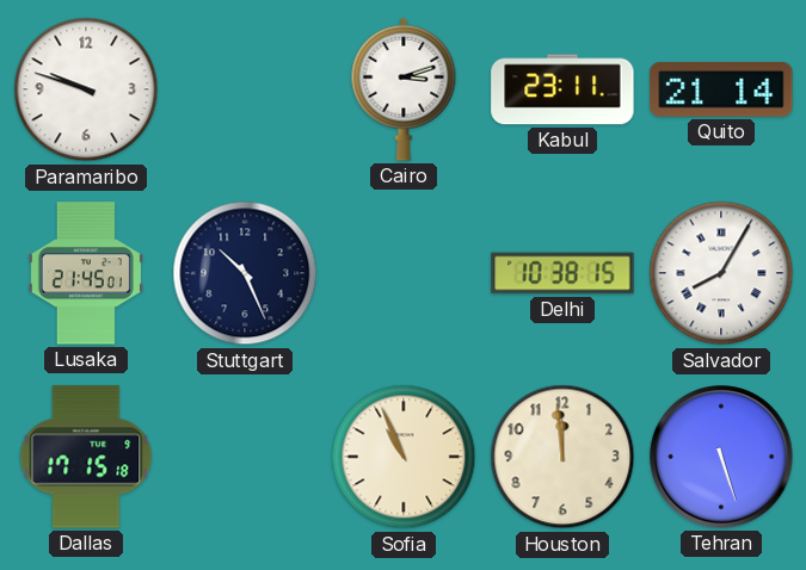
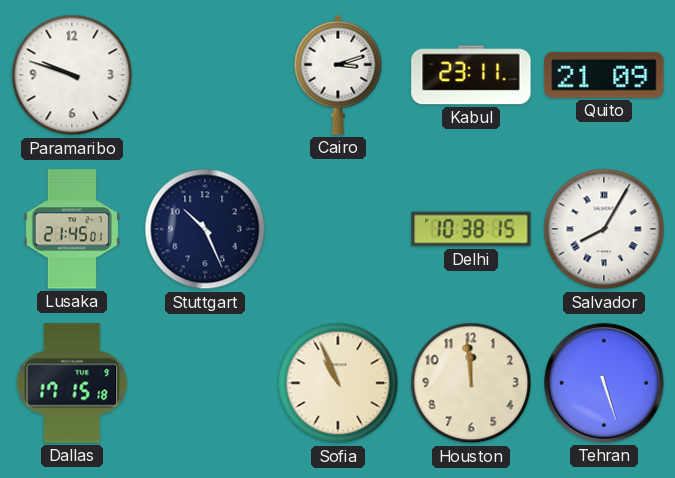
Quito: 21:14 -> 21:09
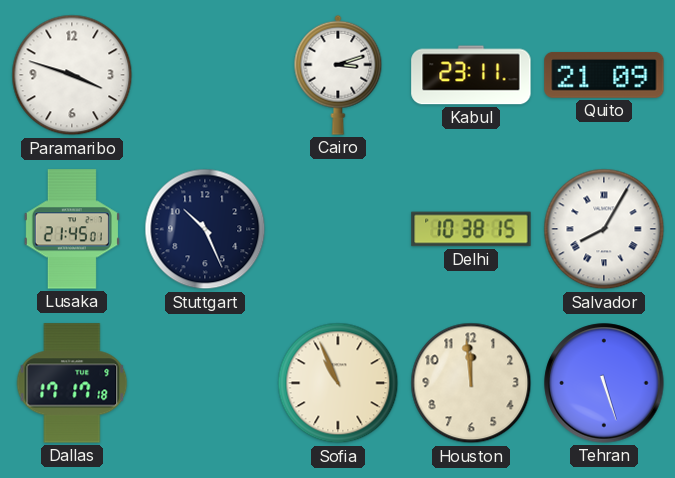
Paramaribo: 9:48 -> 3:48
Dallas: 17:15 -> 17:17
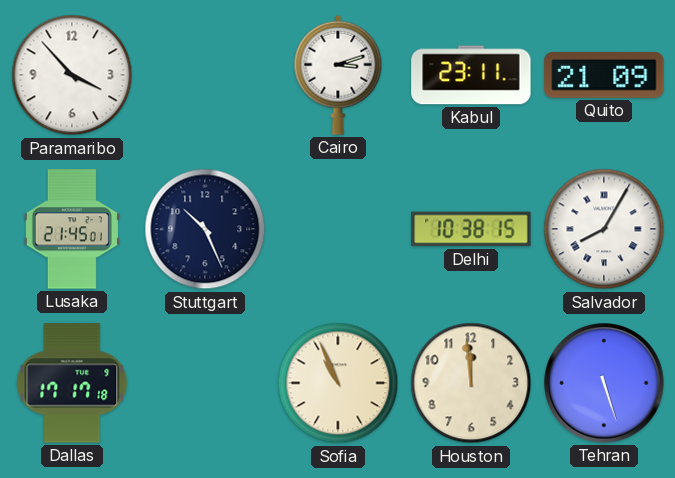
Paramaribo: 3:48 -> 3:53
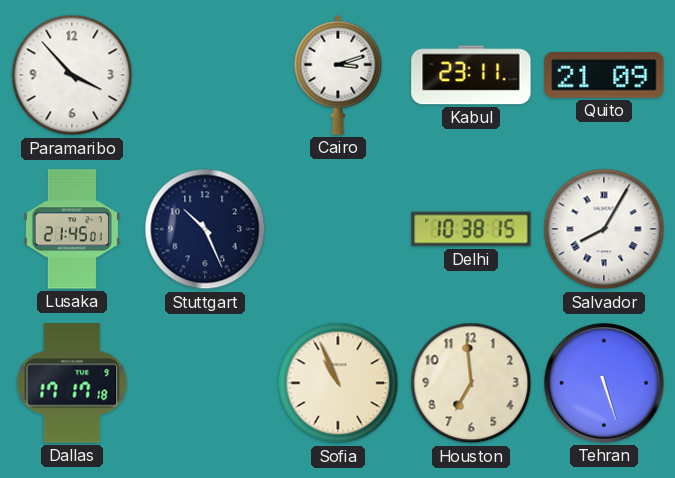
Houston: 11:59 -> 6:59
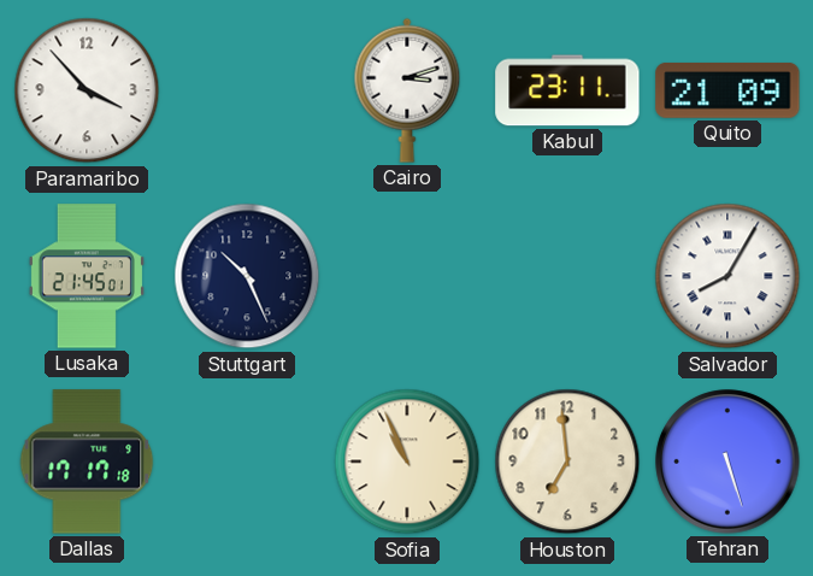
Delhi: 10:38 -> none
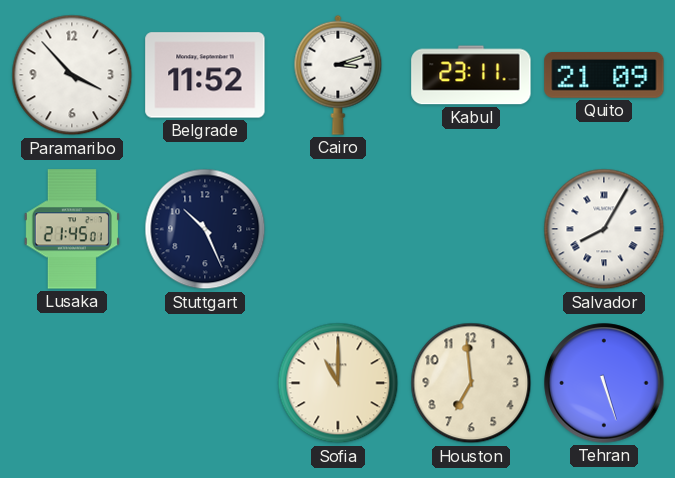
Belgrade: none -> 11:52
Dallas: 17:17 -> none
Sofia: 10:56 -> 11:00
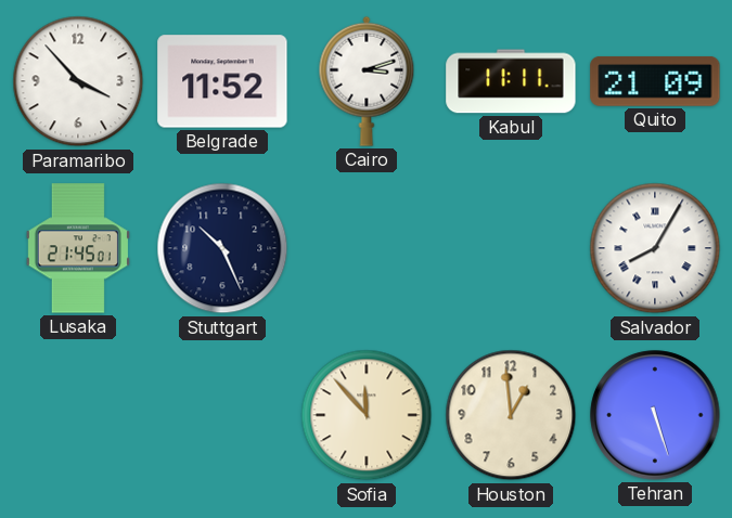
Kabul: 23:11 -> 11:11
Sofia: 11:00 -> 11:53
Houston: 6:59 -> 12:59
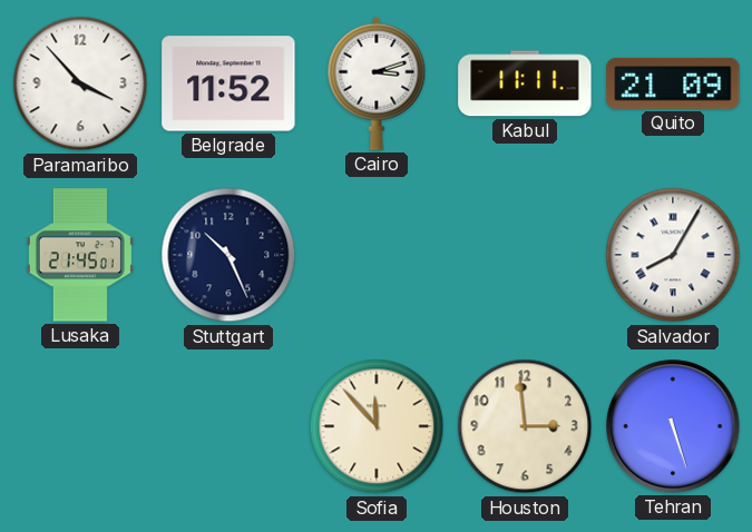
Houston: 12:59 -> 2:59
